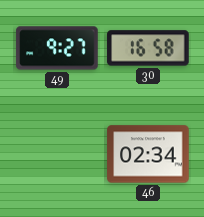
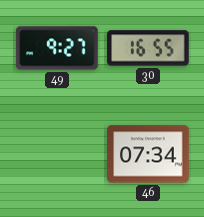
30: 16:58 -> 16:55
46: 02:34 -> 07:34
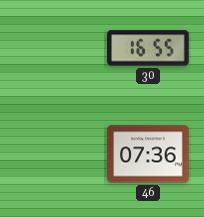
49: 9:27 -> none
46: 07:34 -> 07:36
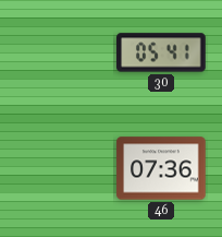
30: 16:55 -> 05:41
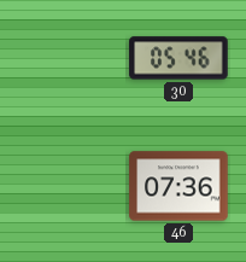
30: 05:41 -> 05:46
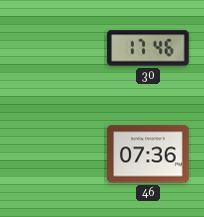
30: 05:46 -> 17:46
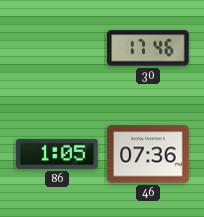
86: none -> 1:05
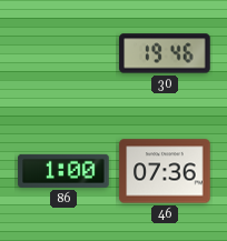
30: 17:46 -> 19:46
86: 1:05 -> 1:00
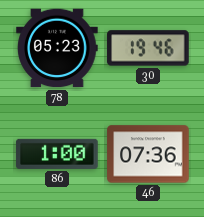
78: none -> 05:23
